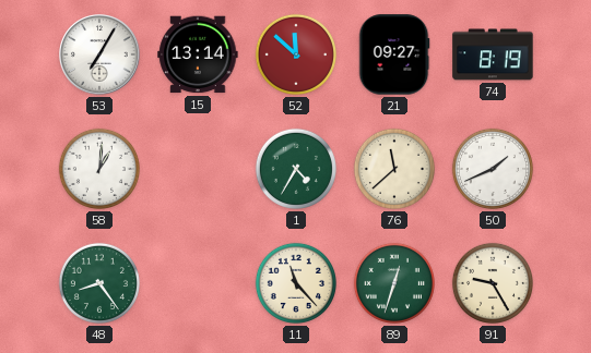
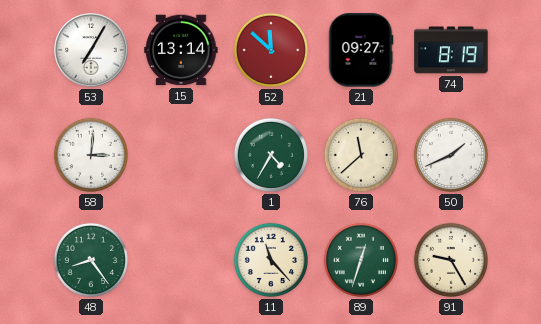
58: 1:01 -> 3:01
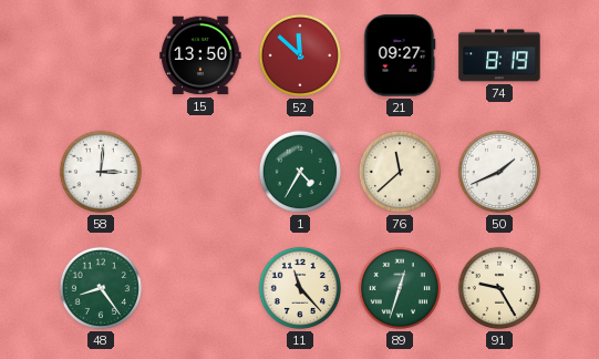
53: 7:05 -> none
15: 13:14 -> 13:50
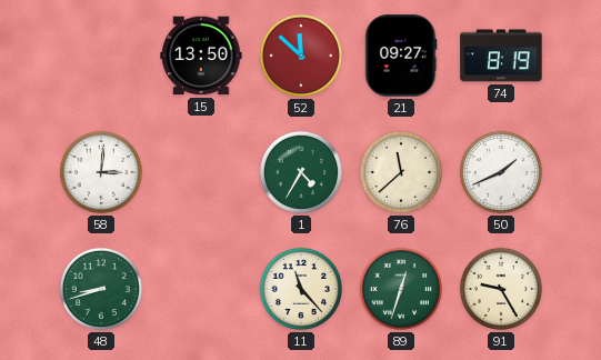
48: 8:24 -> 8:42
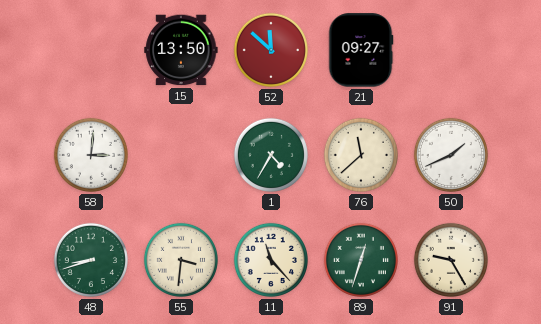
74: 8:19 -> none
55: none -> 3:31
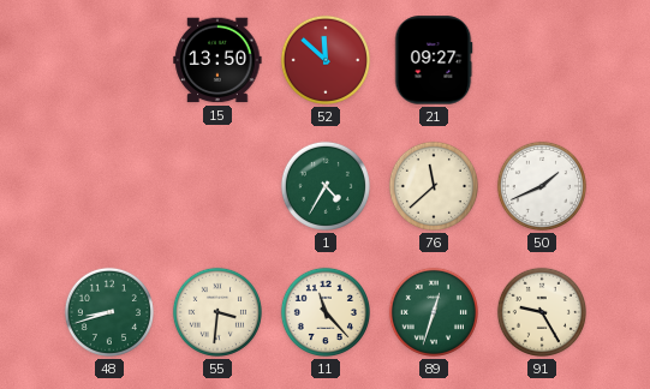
58: 3:01 -> none
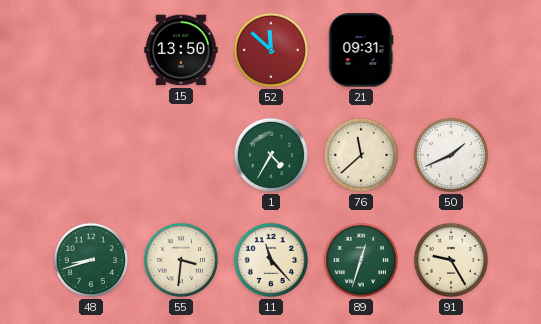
21: 09:27 -> 09:31
